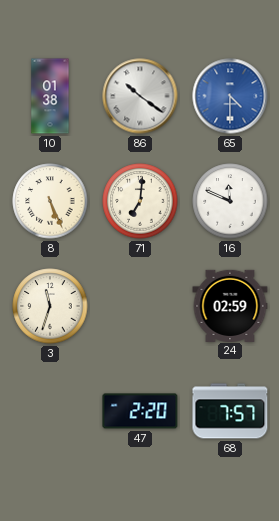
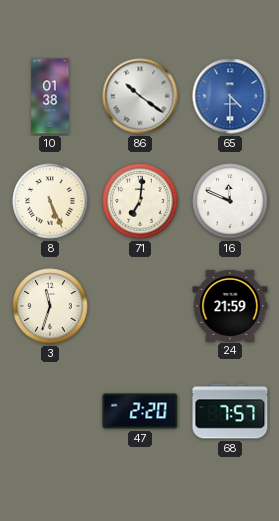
24: 02:59 -> 21:59
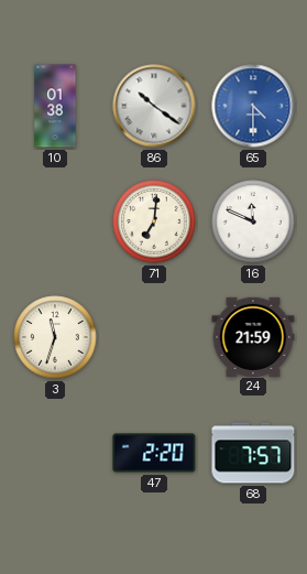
8: 5:26 -> none
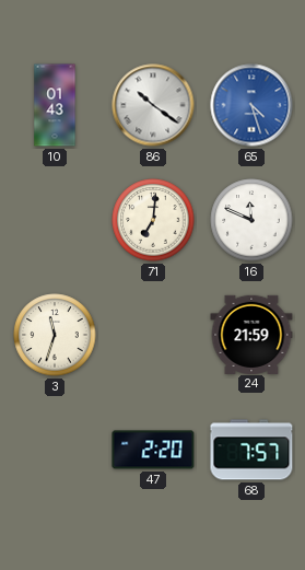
10: 01:38 -> 01:43
65: 4:30 -> 4:27
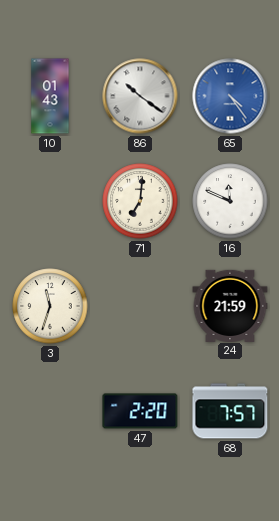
65: 4:27 -> 4:24
